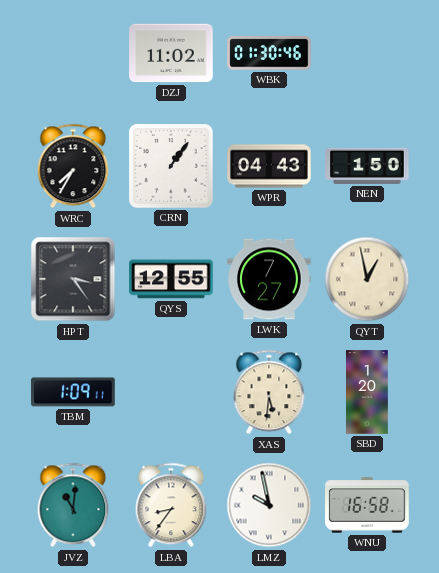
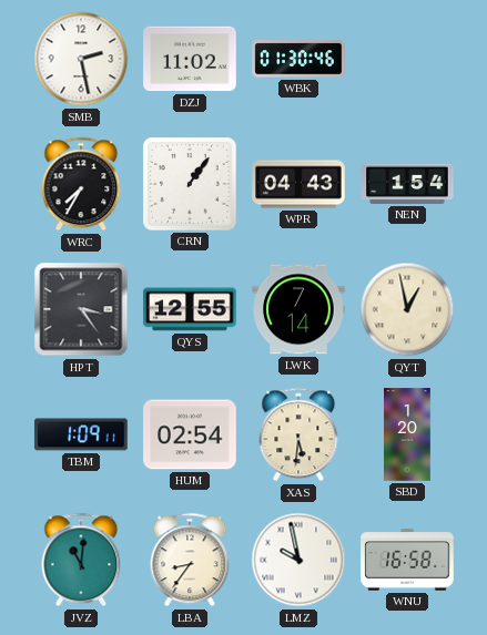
SMB: none -> 2:28
NEN: 1:50 -> 1:54
LWK: 7:27 -> 7:14
HUM: none -> 02:54
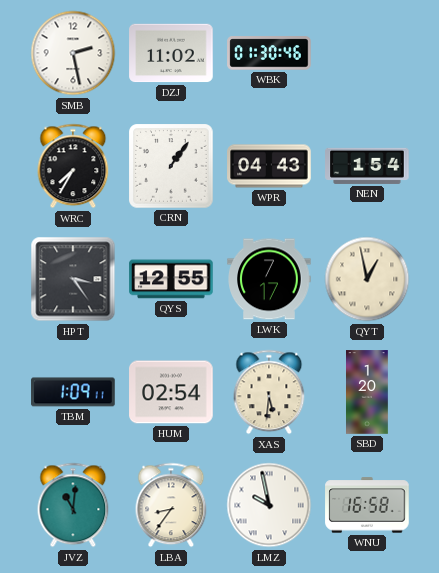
LWK: 7:14 -> 7:17
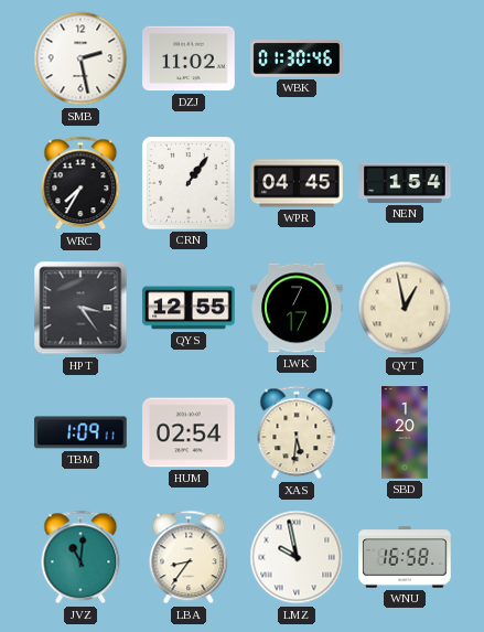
WPR: 04:43 -> 04:45
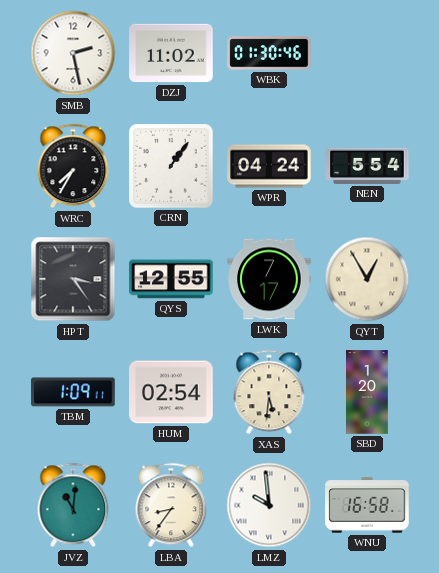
WPR: 04:45 -> 04:24
NEN: 1:54 -> 5:54
QYT: 12:58 -> 12:55
LMZ: 9:58 -> 9:59
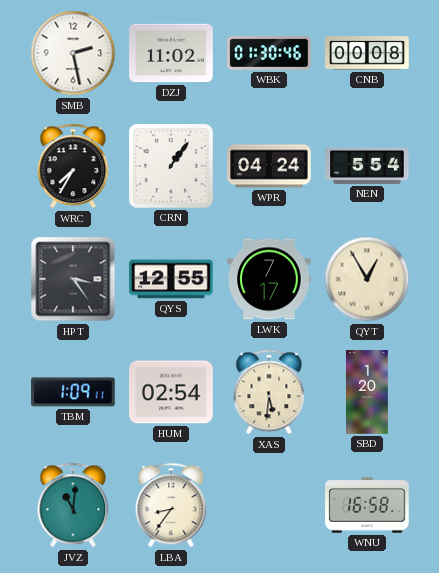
CNB: none -> 00:08
LMZ: 9:59 -> none
